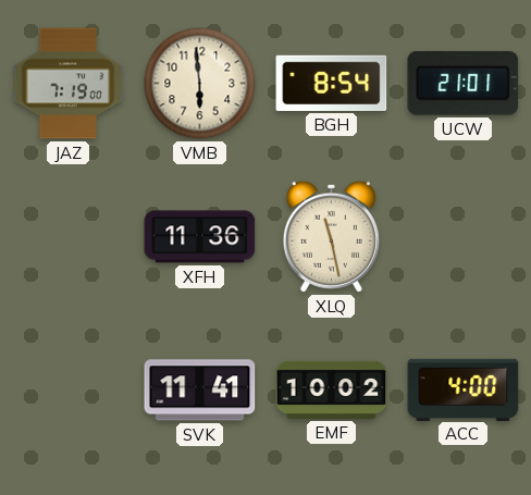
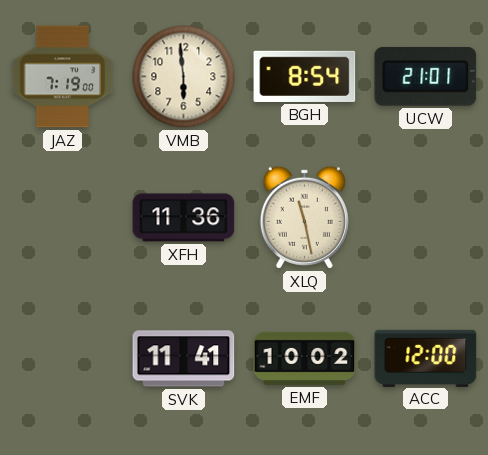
ACC: 4:00 -> 12:00
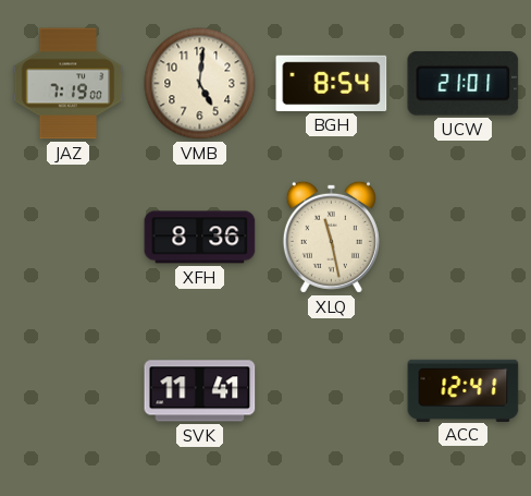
VMB: 5:59 -> 5:01
XFH: 11:36 -> 8:36
EMF: 10:02 -> none
ACC: 12:00 -> 12:41
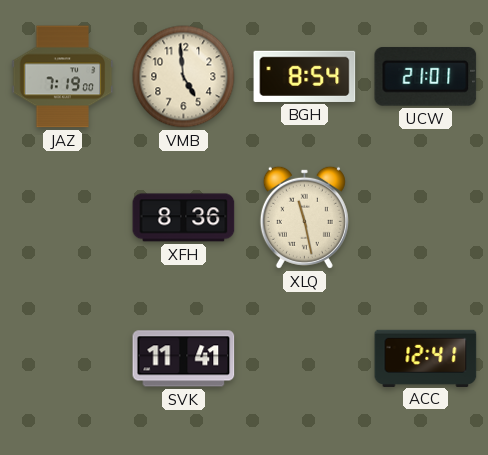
VMB: 5:01 -> 4:59
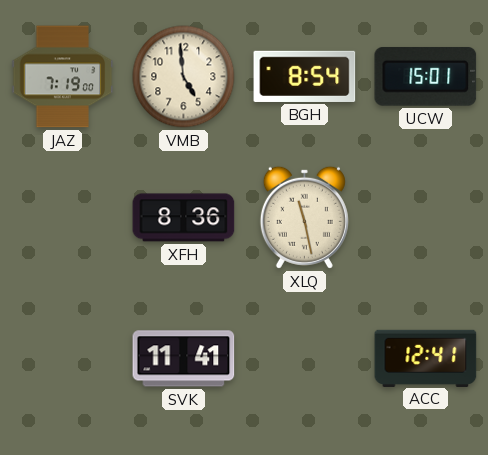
UCW: 21:01 -> 15:01
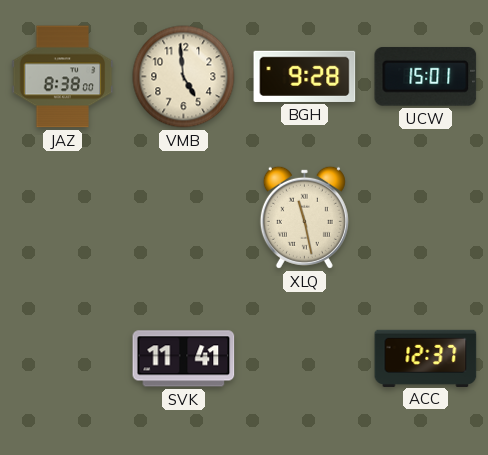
JAZ: 7:19 -> 8:38
BGH: 8:54 -> 9:28
XFH: 8:36 -> none
ACC: 12:41 -> 12:37
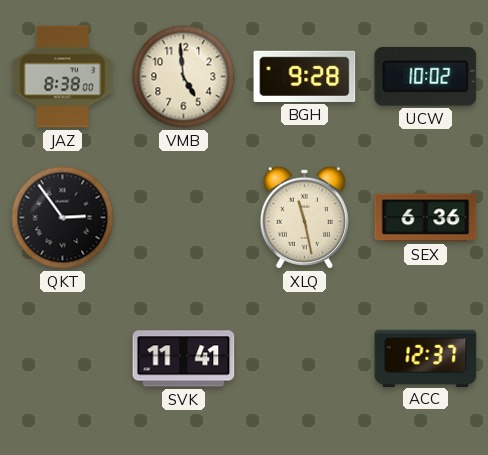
UCW: 15:01 -> 10:02
QKT: none -> 2:54
SEX: none -> 6:36
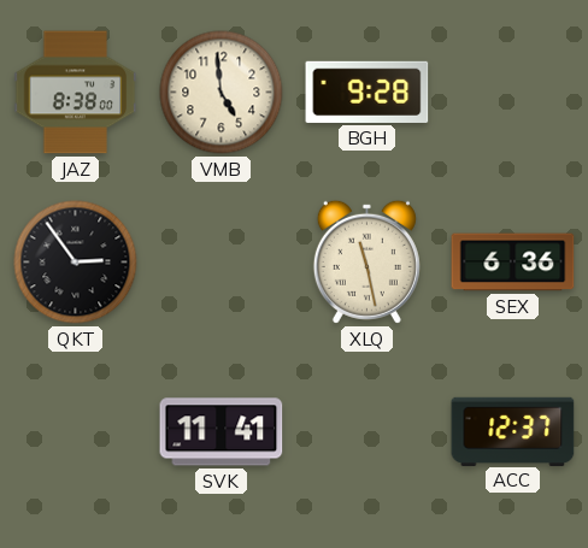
UCW: 10:02 -> none
